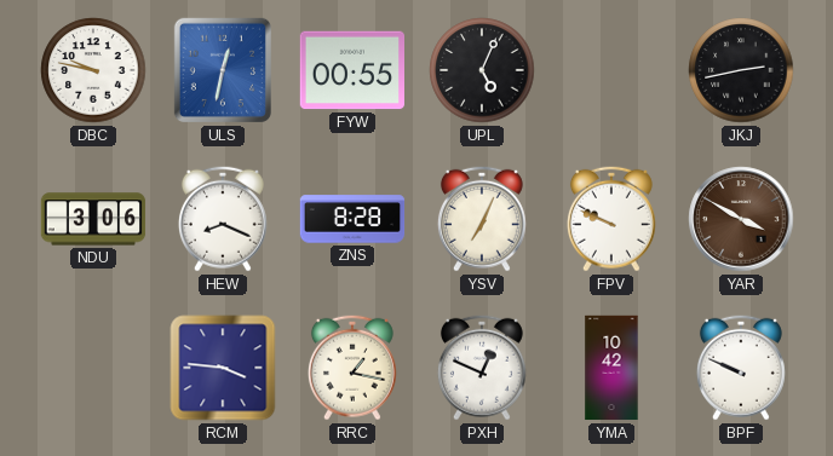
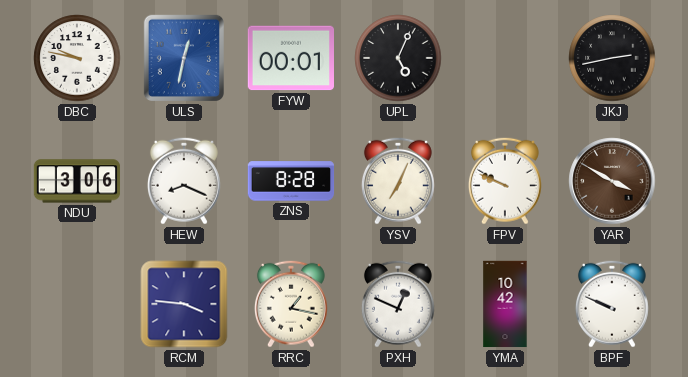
FYW: 00:55 -> 00:01
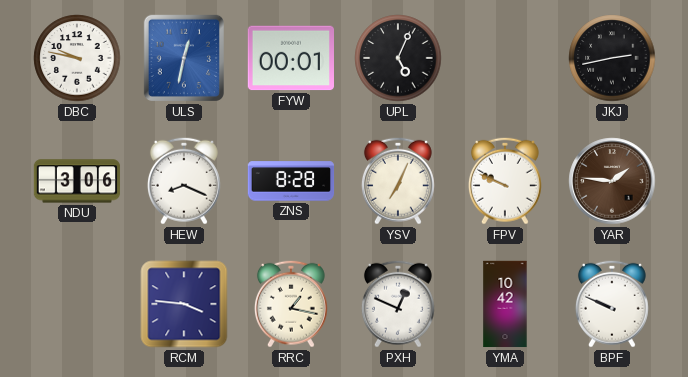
YAR: 3:50 -> 1:46
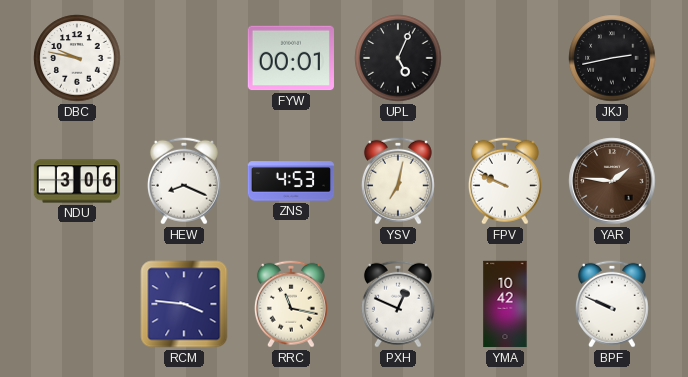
ULS: 12:32 -> none
ZNS: 8:28 -> 4:53
YSV: 7:04 -> 7:02
RRC: 1:17 -> 11:17
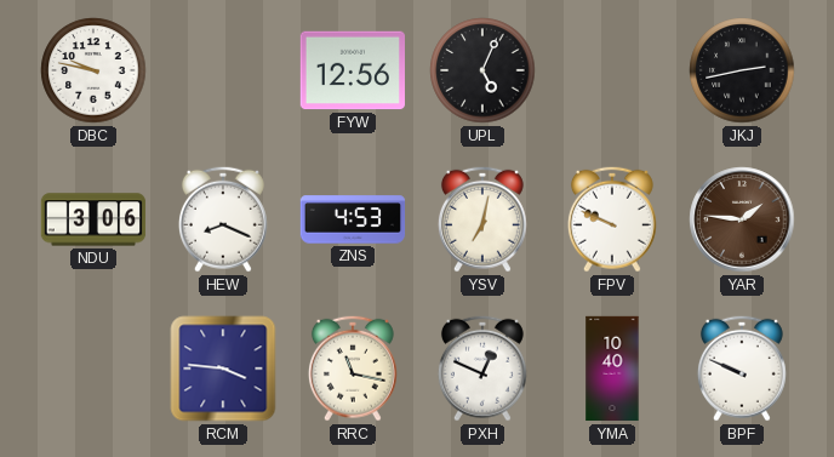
FYW: 00:01 -> 12:56
YMA: 10:42 -> 10:40
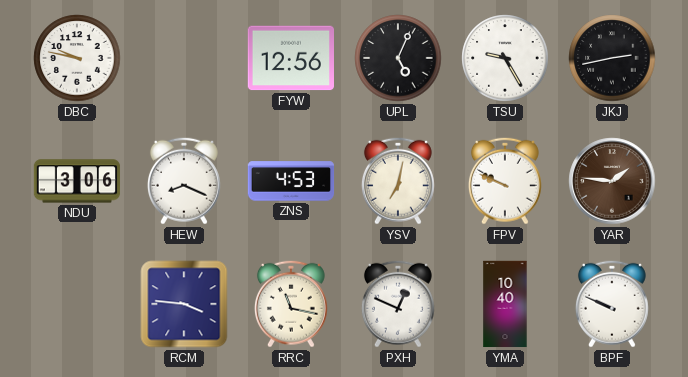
TSU: none -> 9:25
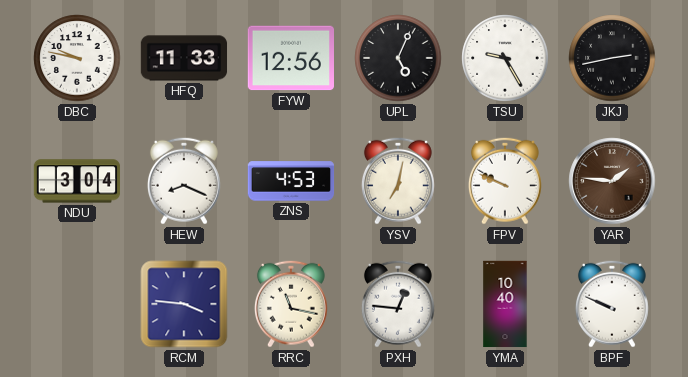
HFQ: none -> 11:33
NDU: 3:06 -> 3:04
PXH: 12:49 -> 12:46
